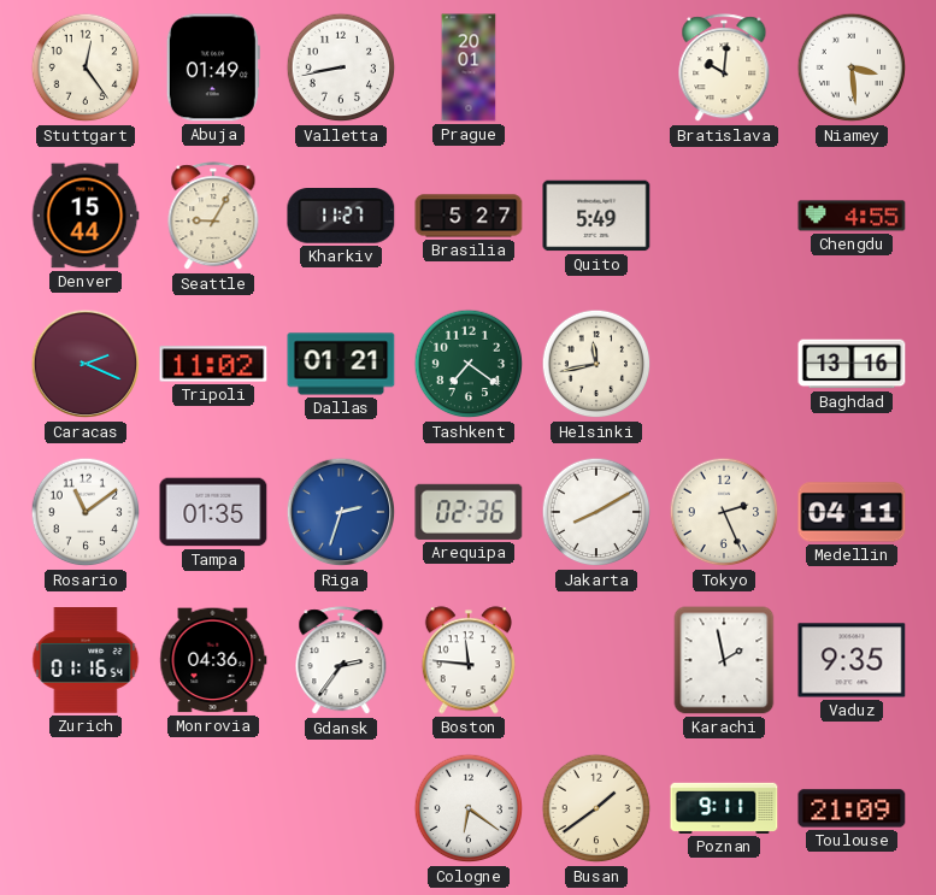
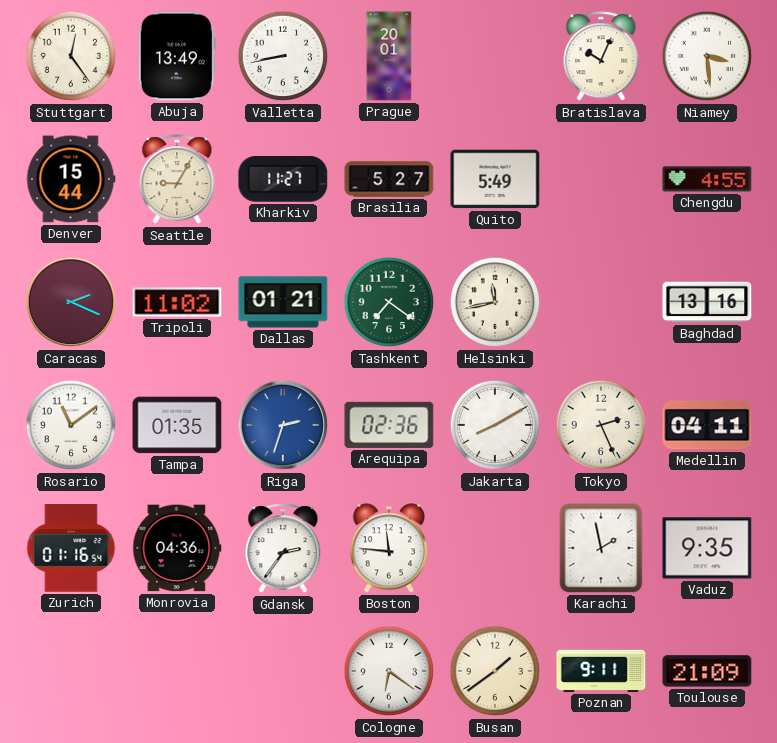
Abuja: 01:49 -> 13:49
Bratislava: 10:01 -> 10:04
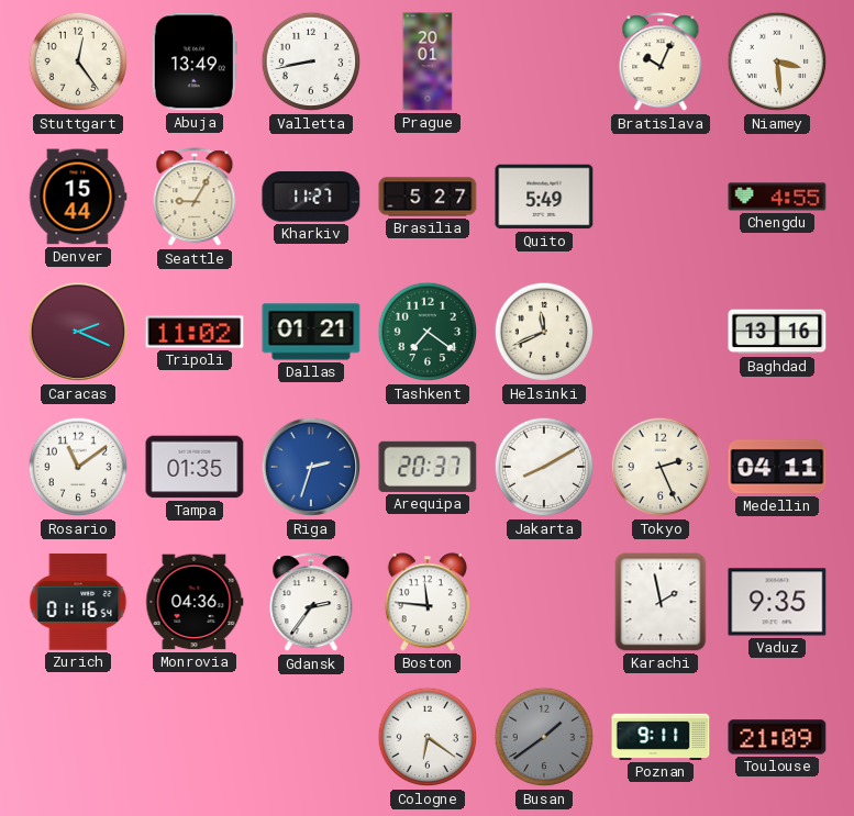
Helsinki: 11:43 -> 11:41
Arequipa: 02:36 -> 20:37
Busan dial: cream -> grey
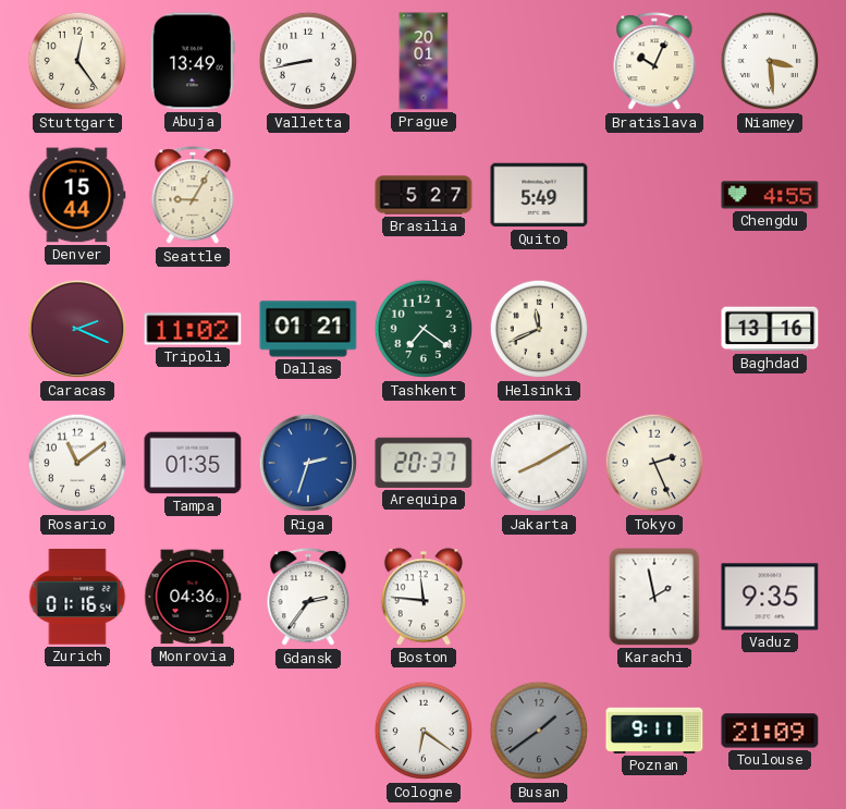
Kharkiv: 11:27 -> none
Medellin: 04:11 -> none
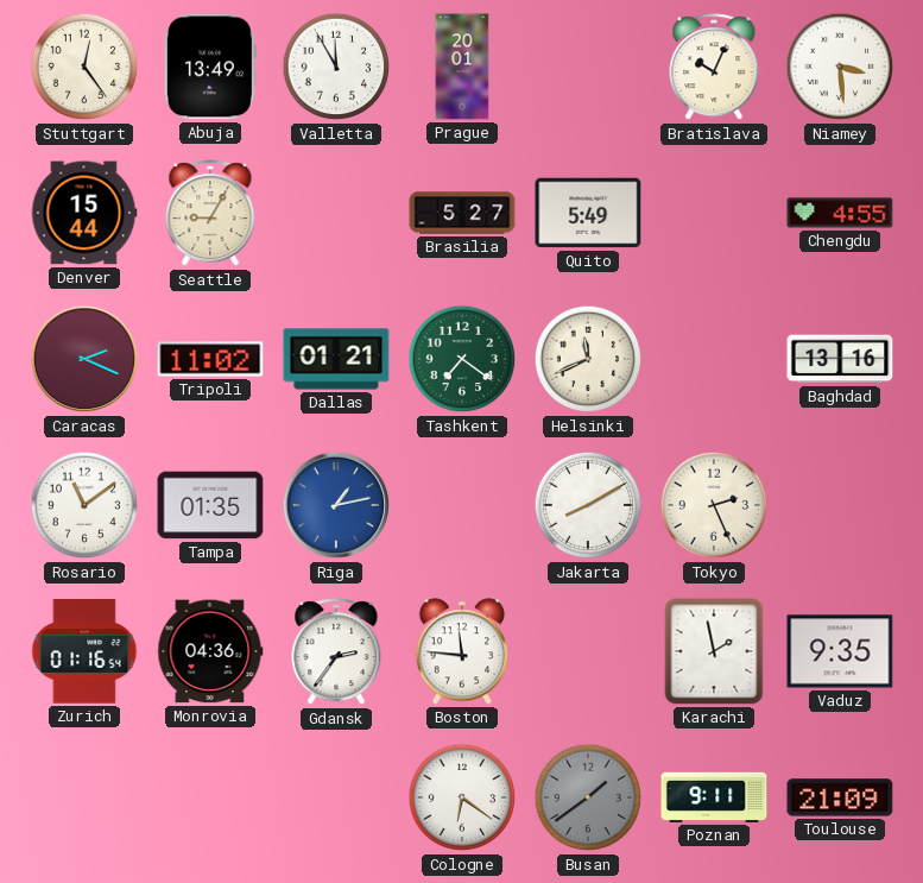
Valletta: 8:43 -> 11:55
Riga: 2:33 -> 1:13
Arequipa: 20:37 -> none
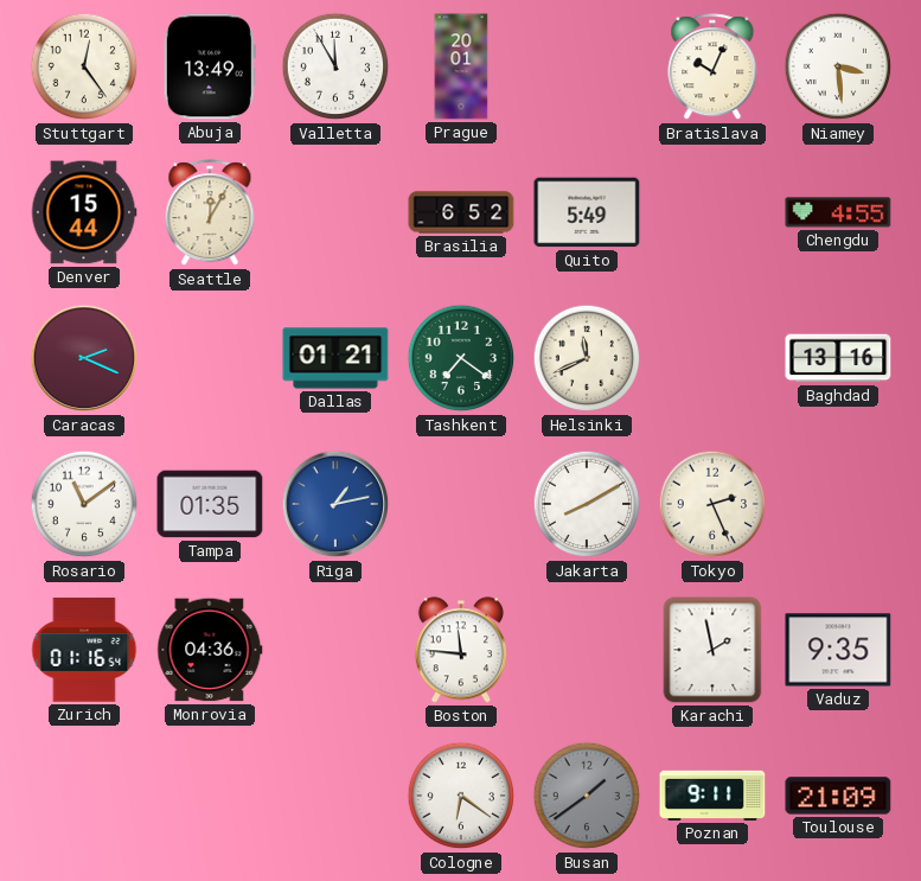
Seattle: 9:05 -> 12:05
Brasilia: 5:27 -> 6:52
Tripoli: 11:02 -> none
Gdansk: 2:36 -> none
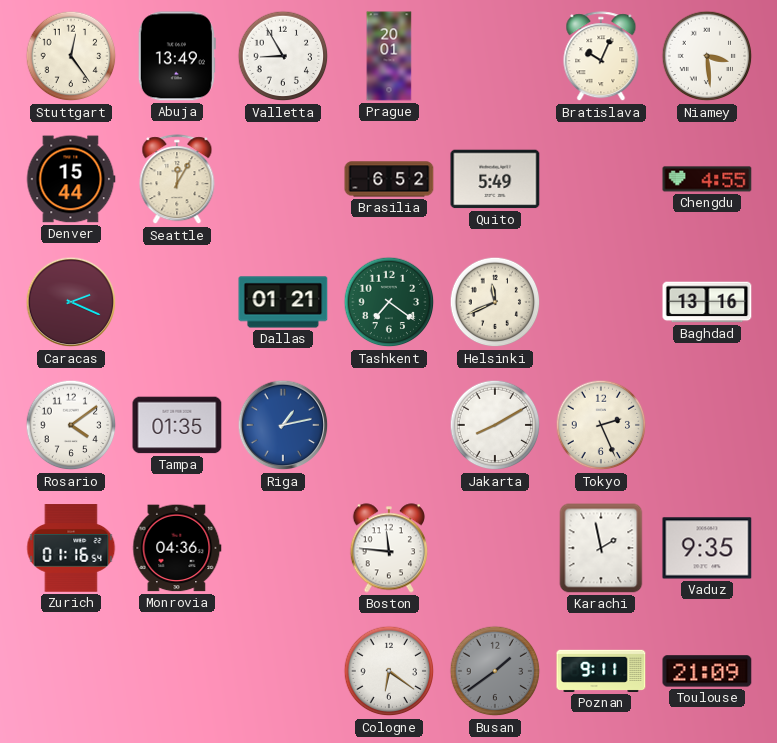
Valletta: 11:55 -> 8:55
Rosario: 11:09 -> 4:09
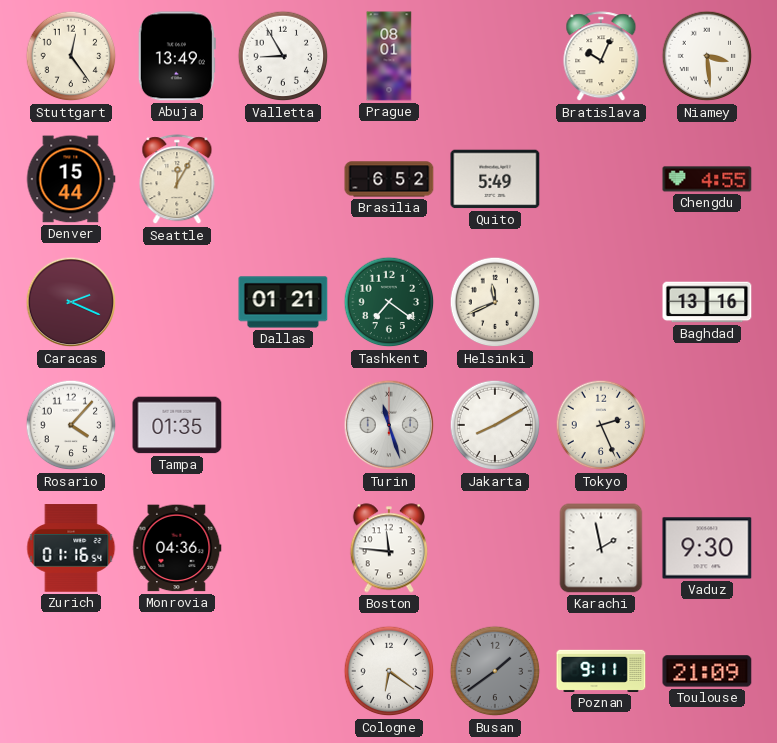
Prague: 20:01 -> 08:01
Rosario: 4:09 -> 4:07
Riga: 1:13 -> none
Turin: none -> 11:27
Vaduz: 9:35 -> 9:30
